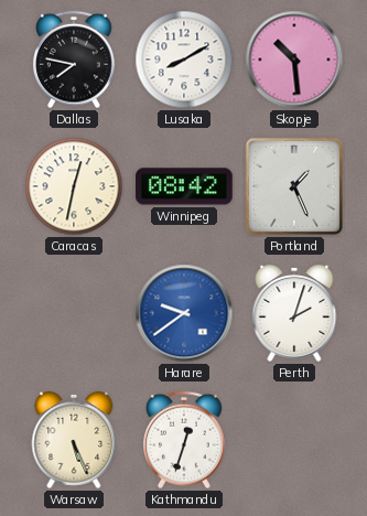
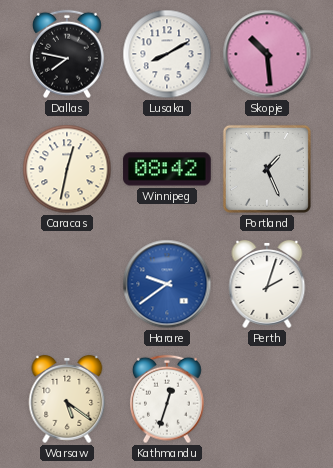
Warsaw: 5:26 -> 5:21
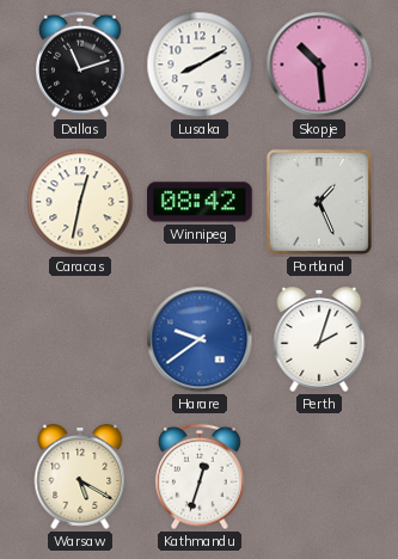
Dallas: 7:47 -> 11:12
Warsaw: 5:21 -> 5:20
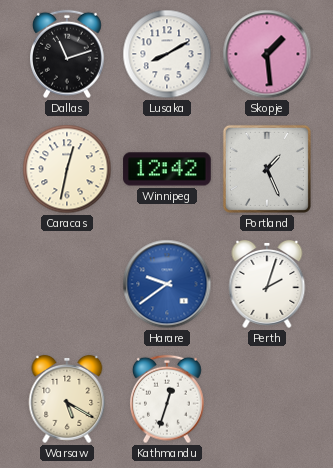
Skopje: 10:29 -> 1:29
Winnipeg: 08:42 -> 12:42
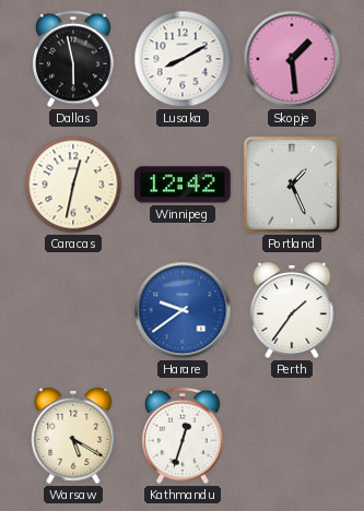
Dallas: 11:12 -> 5:58
Perth: 2:03 -> 1:36
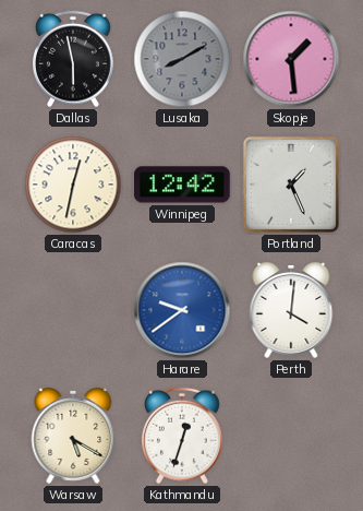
Lusaka dial: white -> grey
Perth: 1:36 -> 4:01
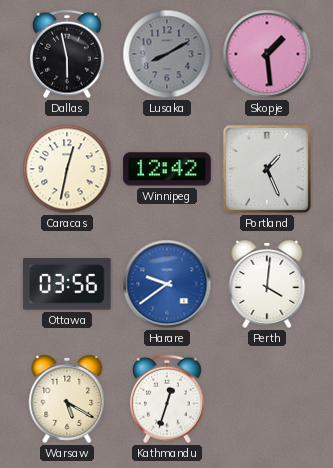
Ottawa: none -> 03:56
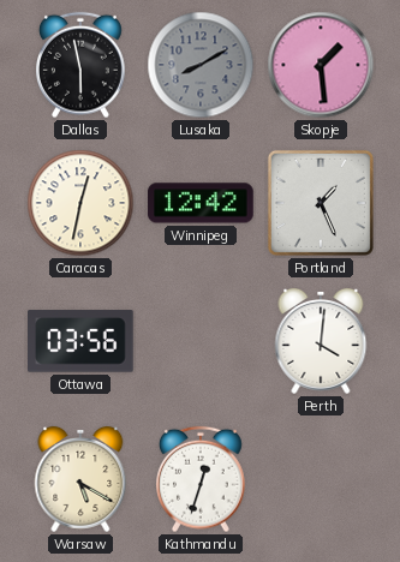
Harare: 9:39 -> none
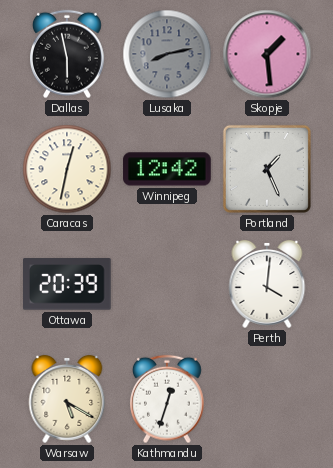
Lusaka: 8:10 -> 8:13
Ottawa: 03:56 -> 20:39
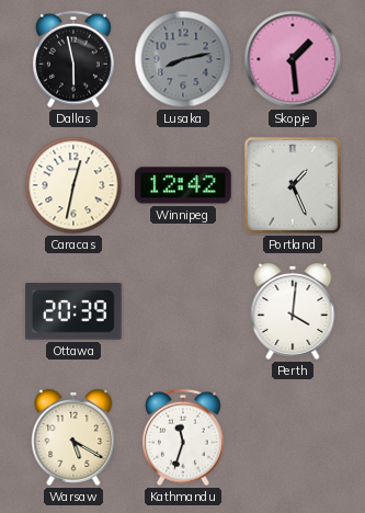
Kathmandu: 12:33 -> 11:33
